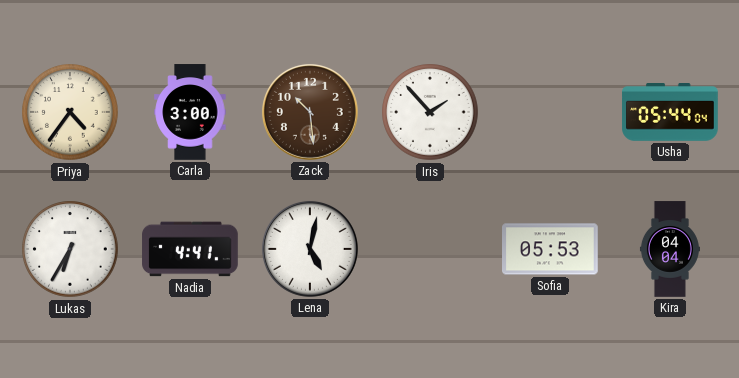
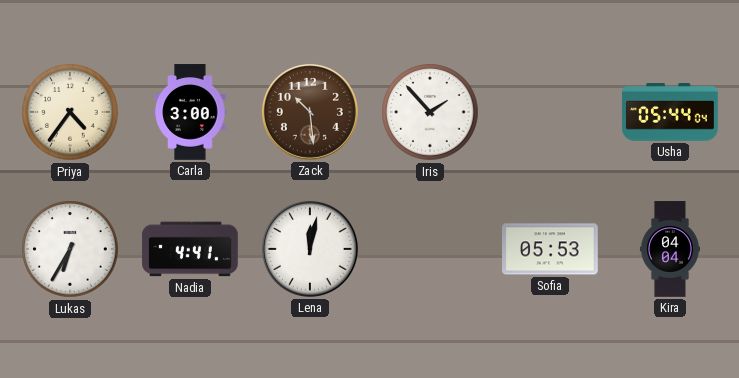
Lena: 5:02 -> 12:02
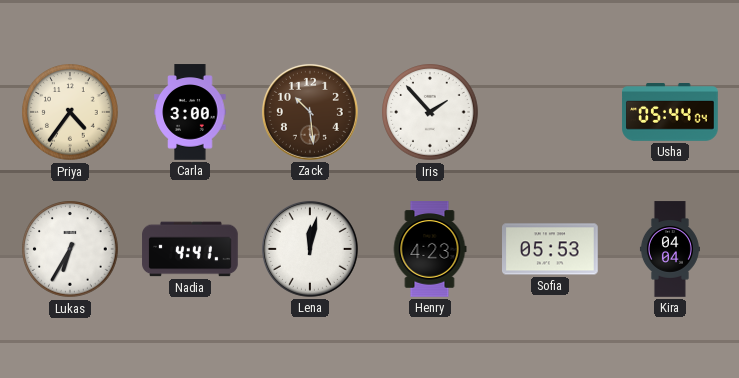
Henry: none -> 4:23
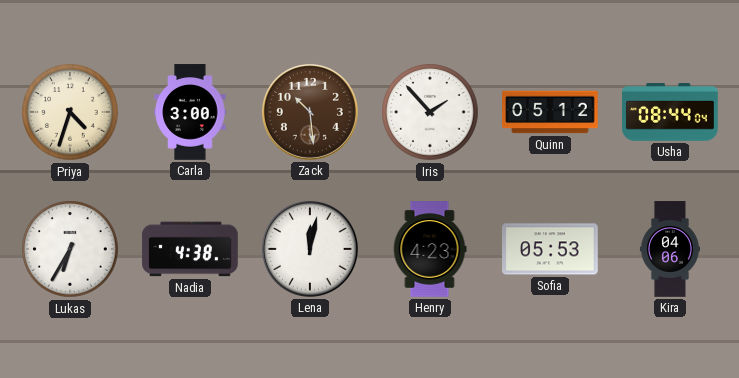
Priya: 4:36 -> 4:33
Quinn: none -> 05:12
Usha: 05:44 -> 08:44
Nadia: 4:41 -> 4:38
Kira: 04:04 -> 04:06
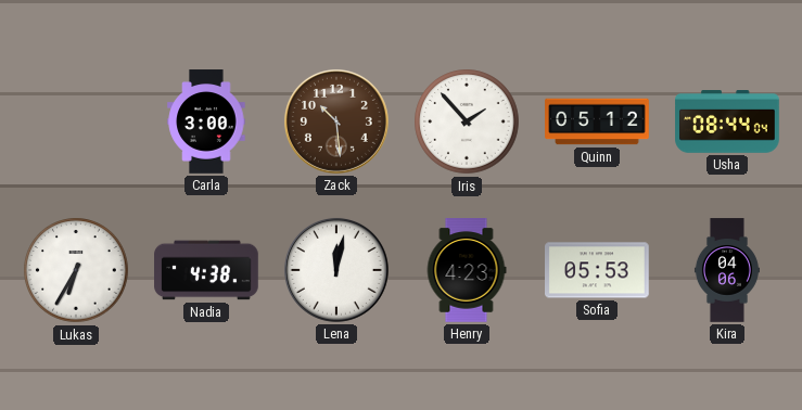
Priya: 4:33 -> none
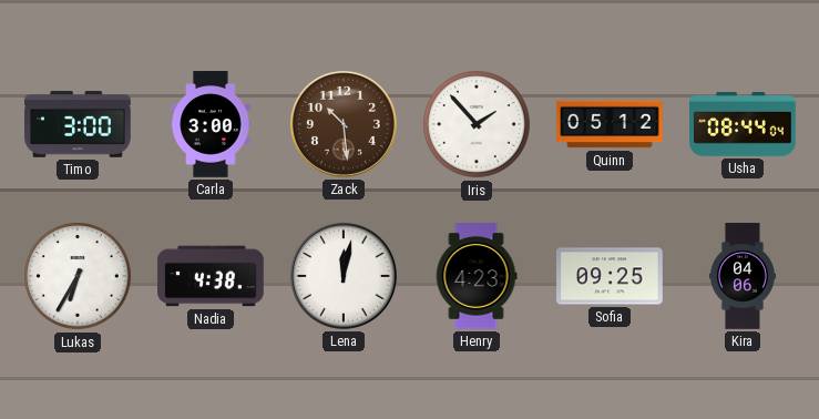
Timo: none -> 3:00
Sofia: 05:53 -> 09:25
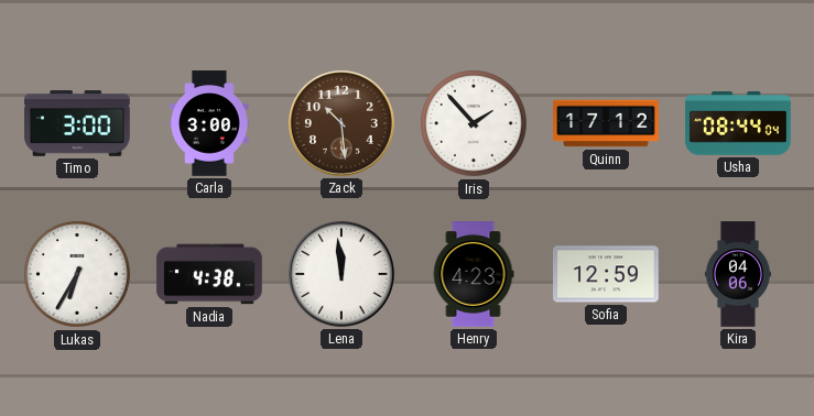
Quinn: 05:12 -> 17:12
Lena: 12:02 -> 11:59
Sofia: 09:25 -> 12:59
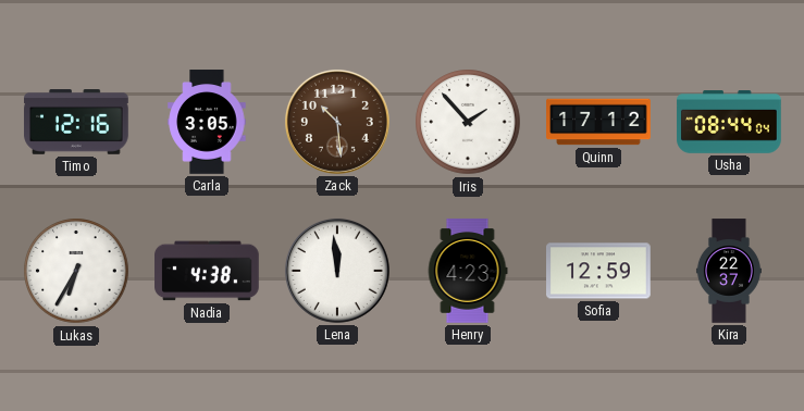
Timo: 3:00 -> 12:16
Carla: 3:00 -> 3:05
Kira: 04:06 -> 22:37
